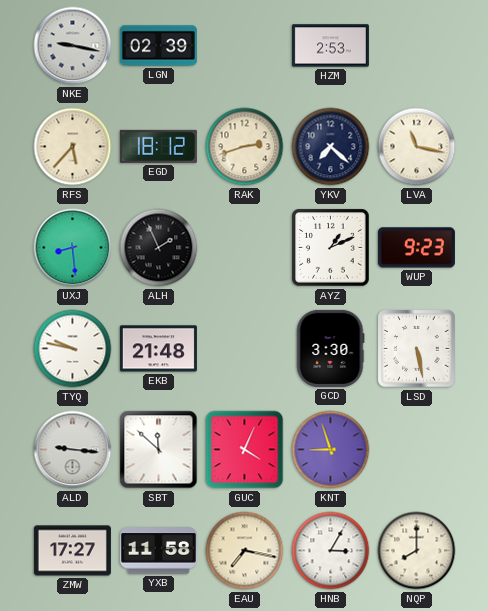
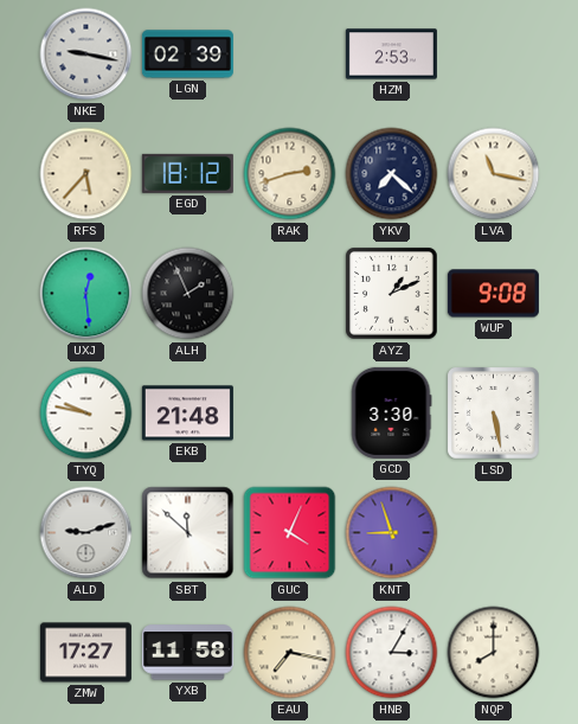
UXJ: 8:29 -> 12:29
WUP: 9:23 -> 9:08
ALD: 9:16 -> 9:12
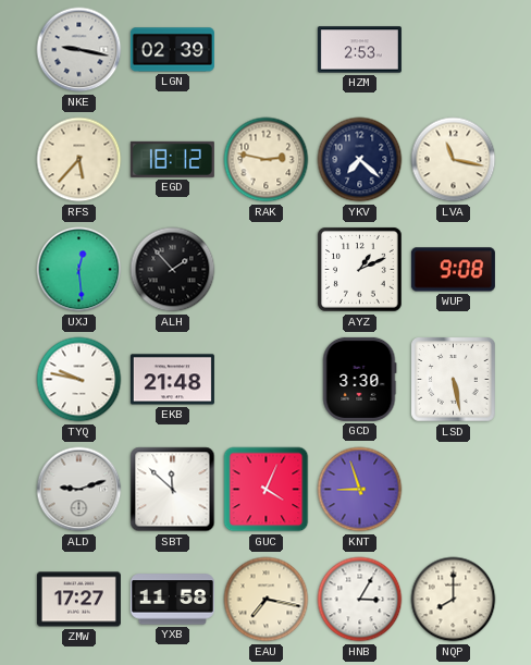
RAK: 2:42 -> 2:47
ALH: 1:56 -> 1:53
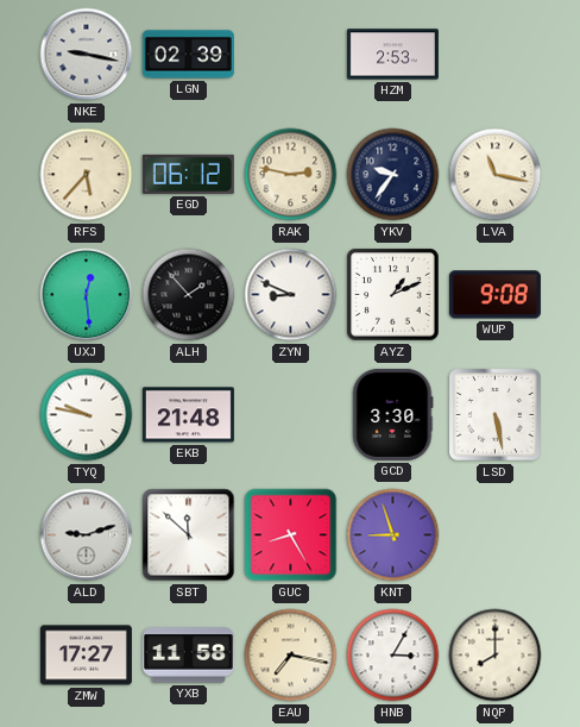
EGD: 18:12 -> 06:12
YKV: 7:22 -> 9:36
ZYN: none -> 8:49
GUC: 4:04 -> 8:25
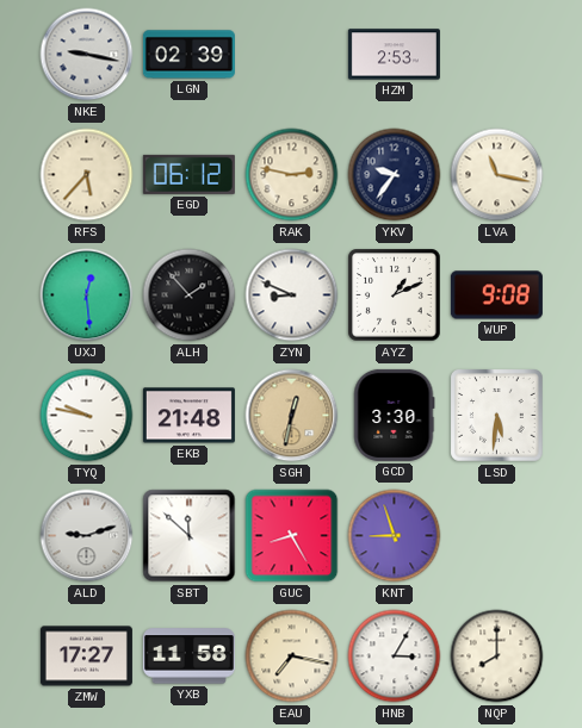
SGH: none -> 12:32
LSD: 5:28 -> 5:31
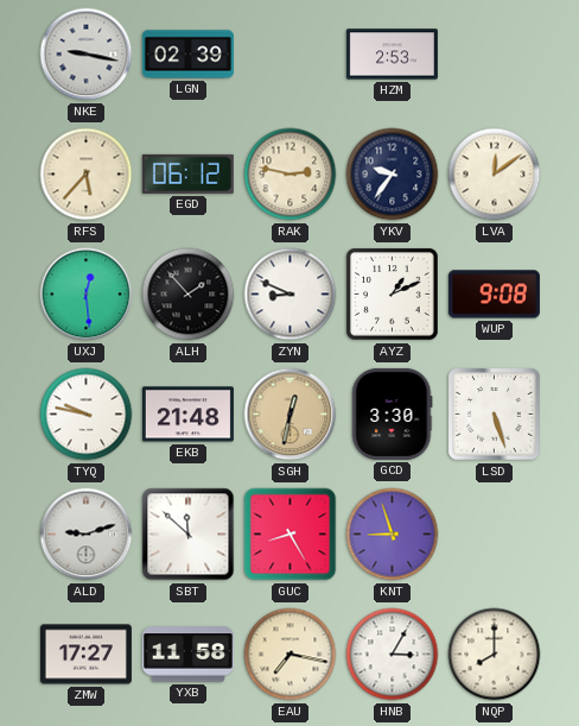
LVA: 11:17 -> 12:09
LSD: 5:31 -> 5:27
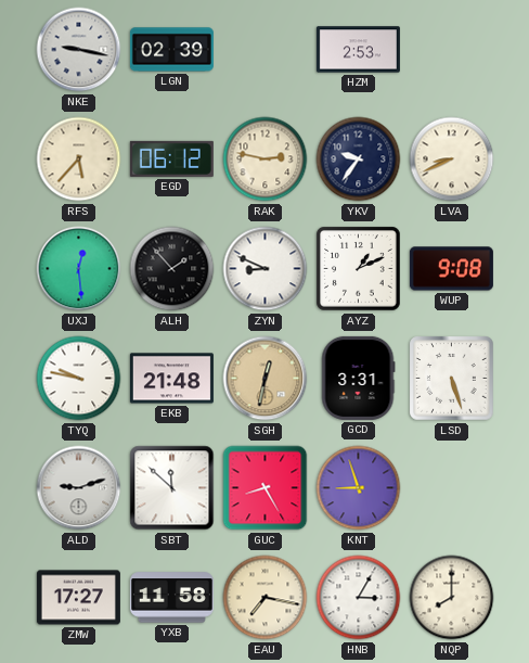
LVA: 12:09 -> 8:41
GCD: 3:30 -> 3:31
